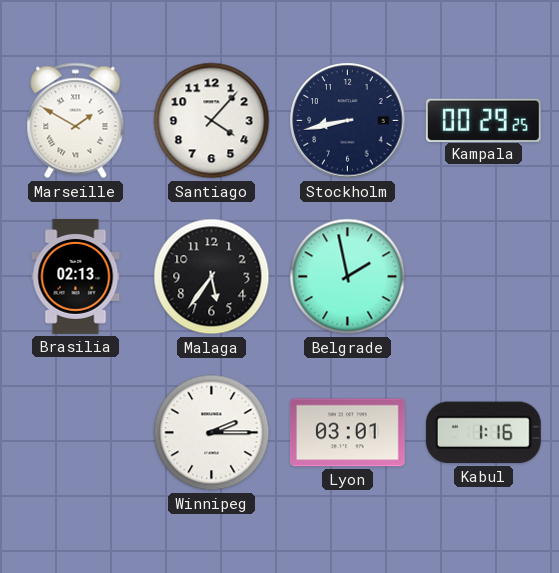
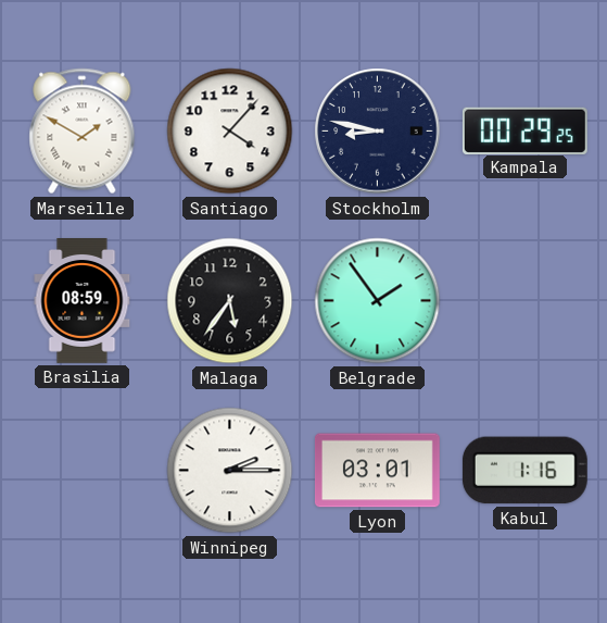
Stockholm: 8:43 -> 8:47
Brasilia: 02:13 -> 08:59
Belgrade: 1:58 -> 1:54
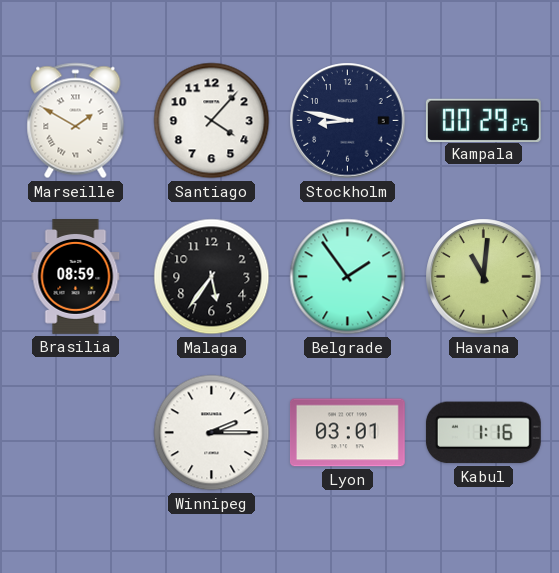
Havana: none -> 11:01
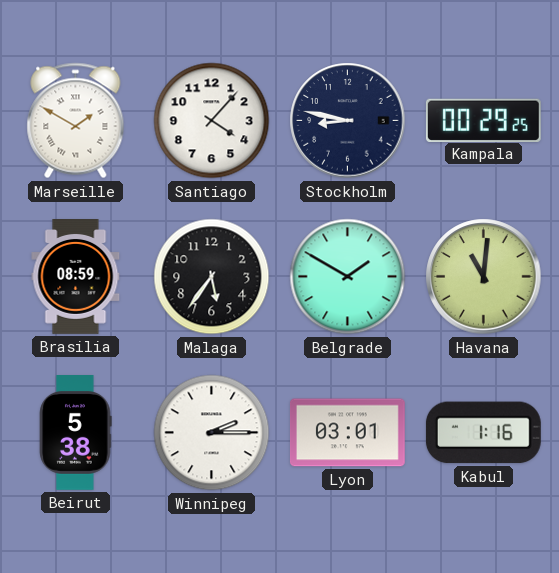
Belgrade: 1:54 -> 1:50
Beirut: none -> 5:38
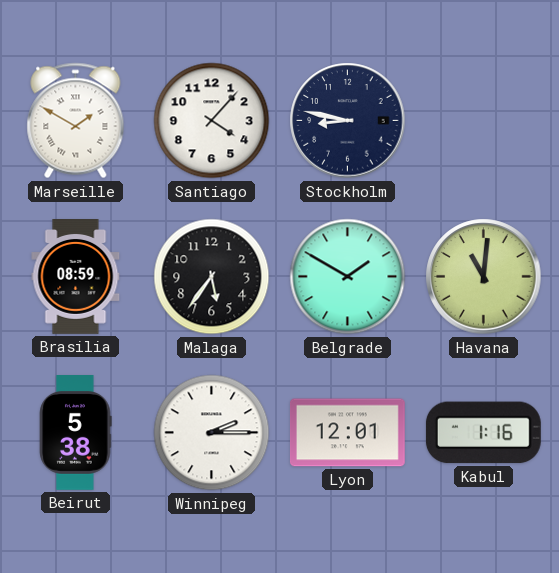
Kampala: 00:29 -> none
Lyon: 03:01 -> 12:01
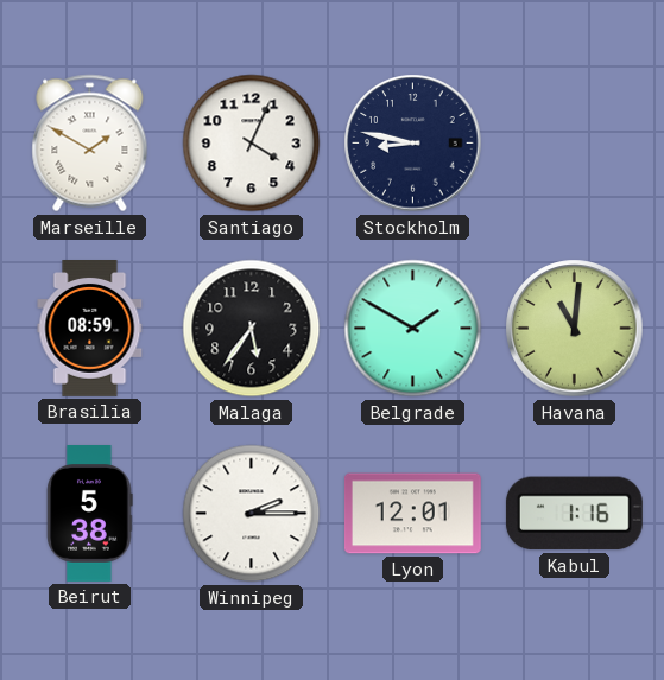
Santiago: 4:07 -> 4:04
